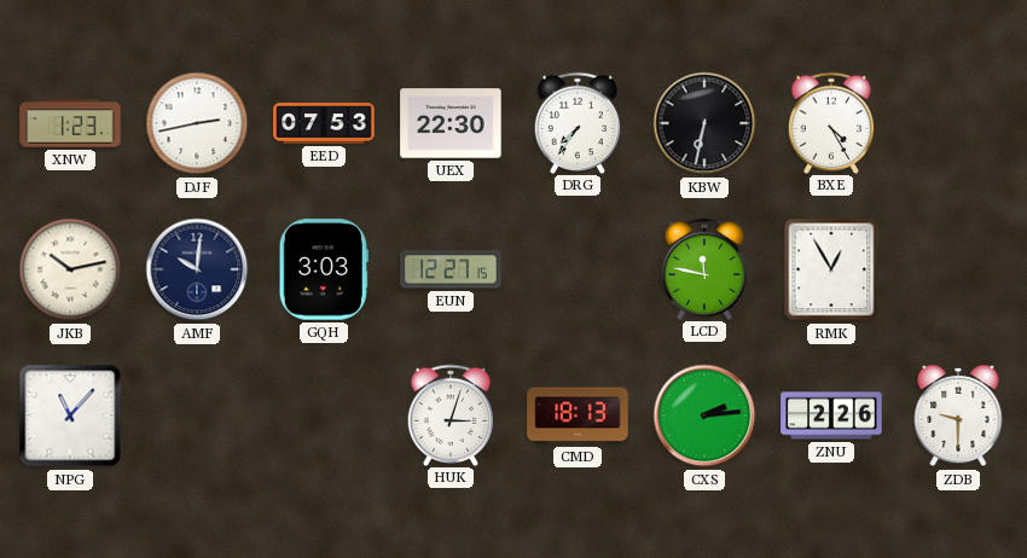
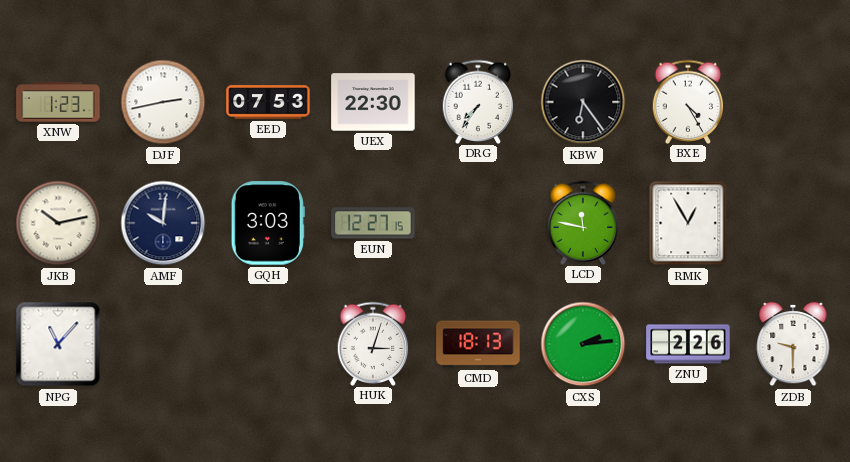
KBW: 6:32 -> 6:24
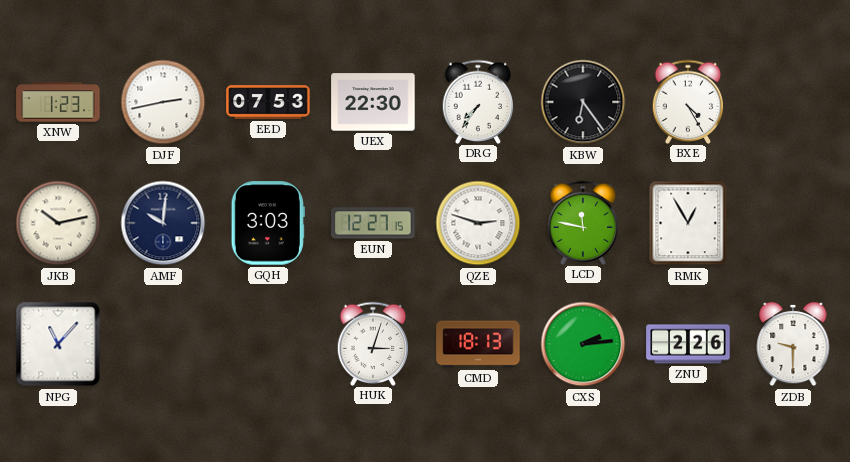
QZE: none -> 2:48
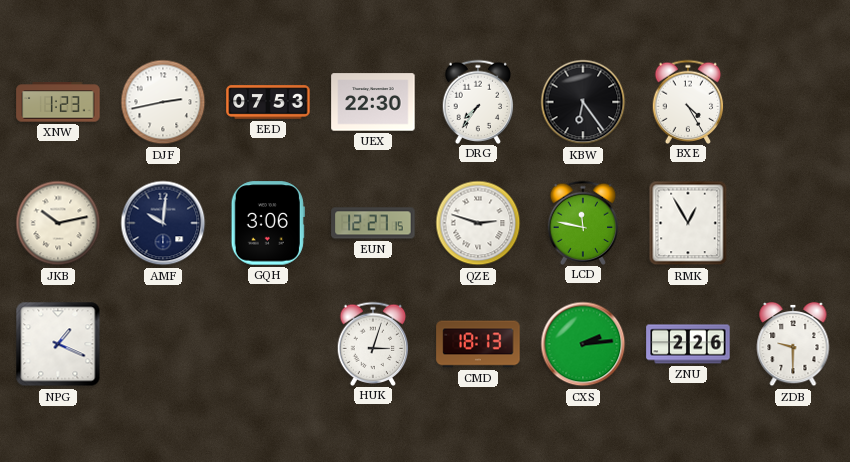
GQH: 3:03 -> 3:06
NPG: 11:07 -> 1:19
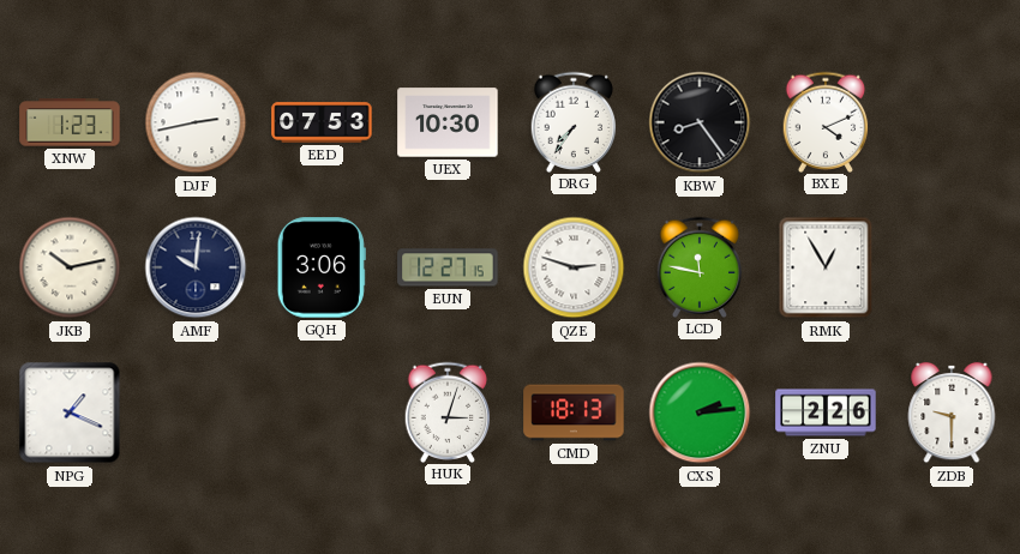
UEX: 22:30 -> 10:30
KBW: 6:24 -> 8:24
BXE: 4:25 -> 4:11
